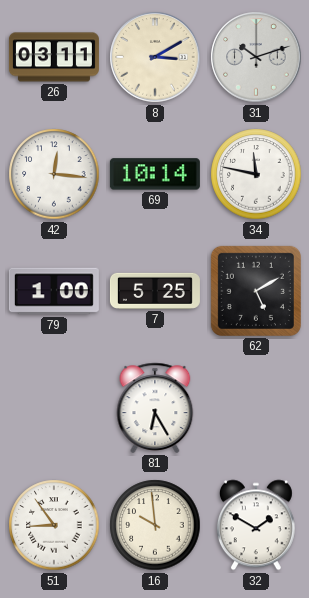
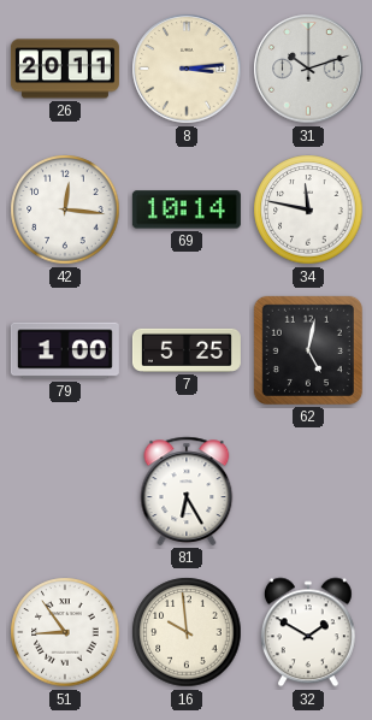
26: 03:11 -> 20:11
8: 3:10 -> 3:14
62: 5:10 -> 5:02
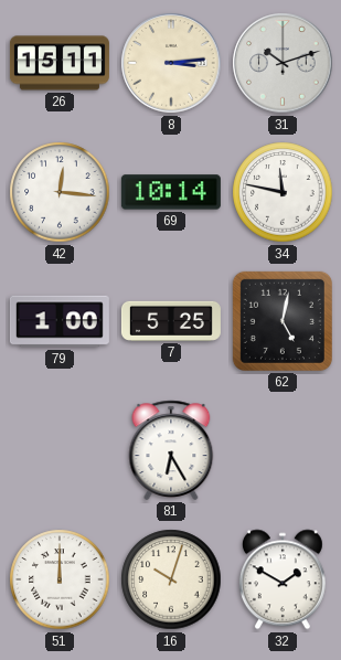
26: 20:11 -> 15:11
51: 8:54 -> 12:00
16: 9:59 -> 10:03
